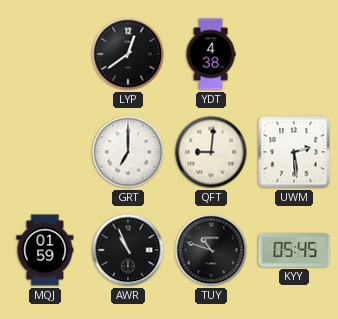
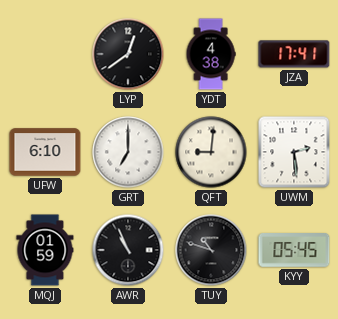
JZA: none -> 17:41
UFW: none -> 6:10
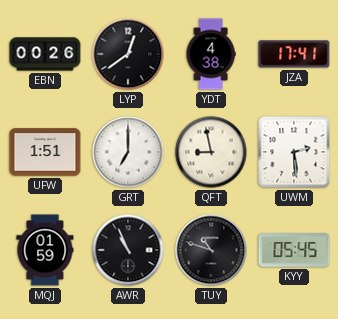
EBN: none -> 00:26
UFW: 6:10 -> 1:51
QFT: 9:01 -> 8:58
